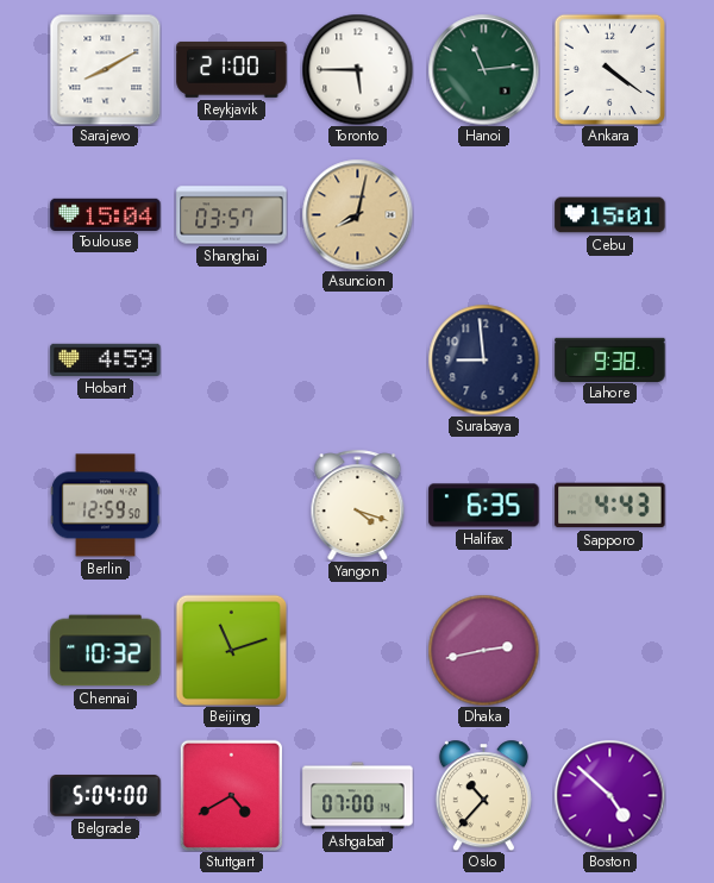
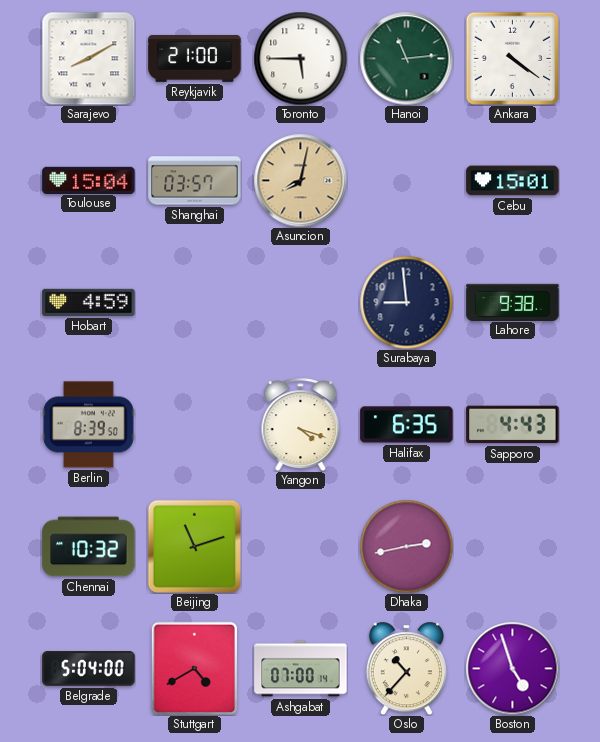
Berlin: 12:59 -> 8:39
Boston: 4:52 -> 4:57
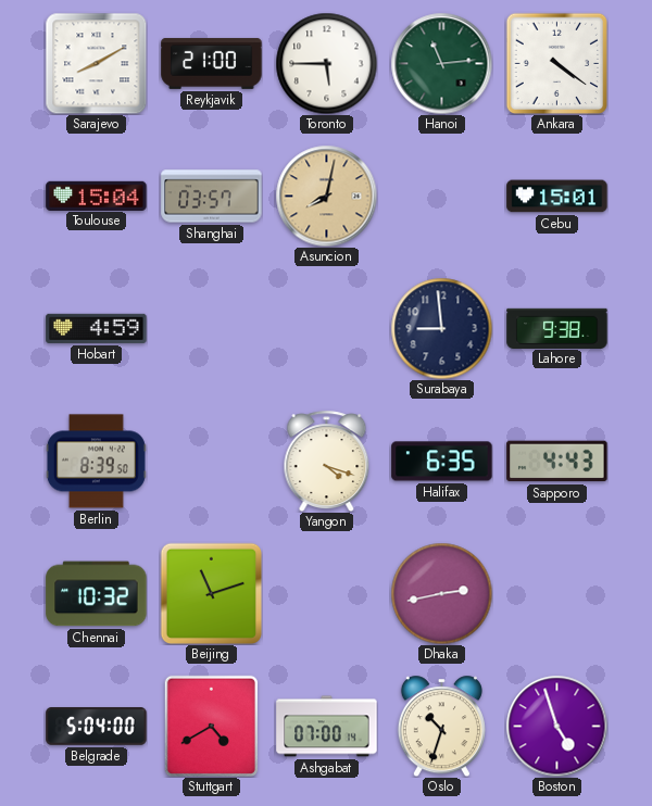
Oslo: 10:37 -> 10:33
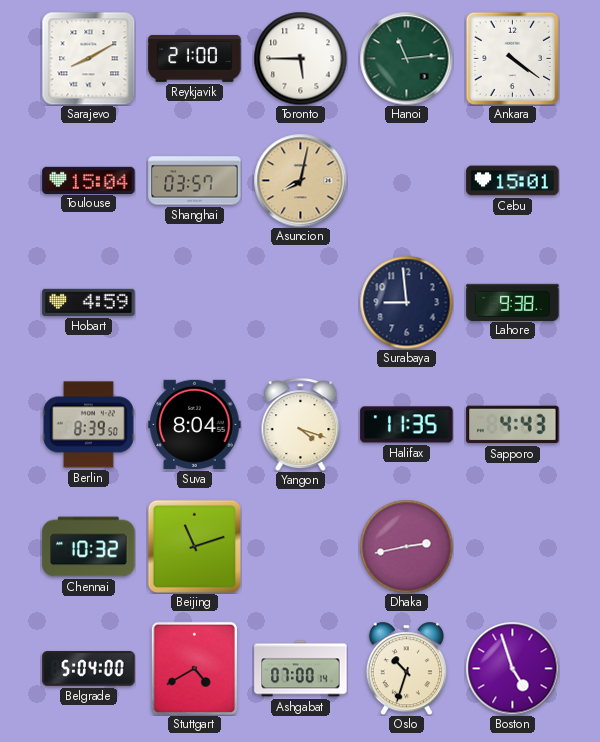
Suva: none -> 8:04
Halifax: 6:35 -> 11:35
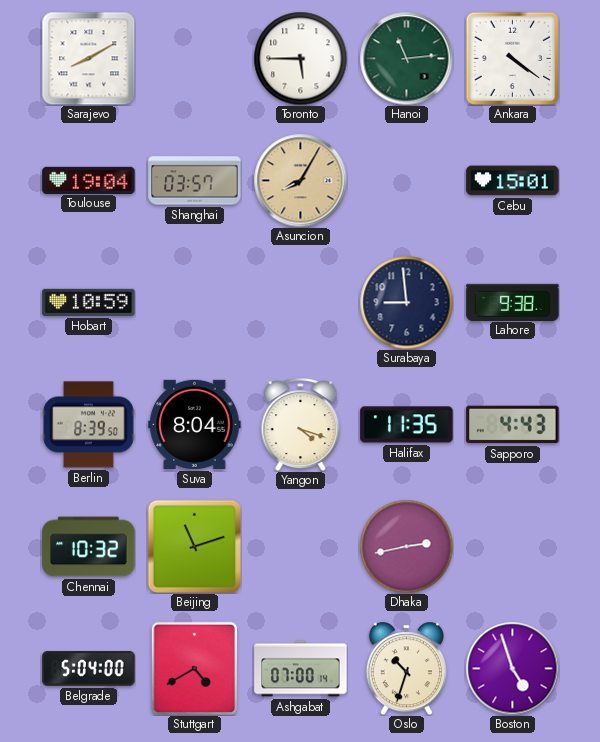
Reykjavik: 21:00 -> none
Toulouse: 15:04 -> 19:04
Asuncion: 8:02 -> 8:05
Hobart: 4:59 -> 10:59
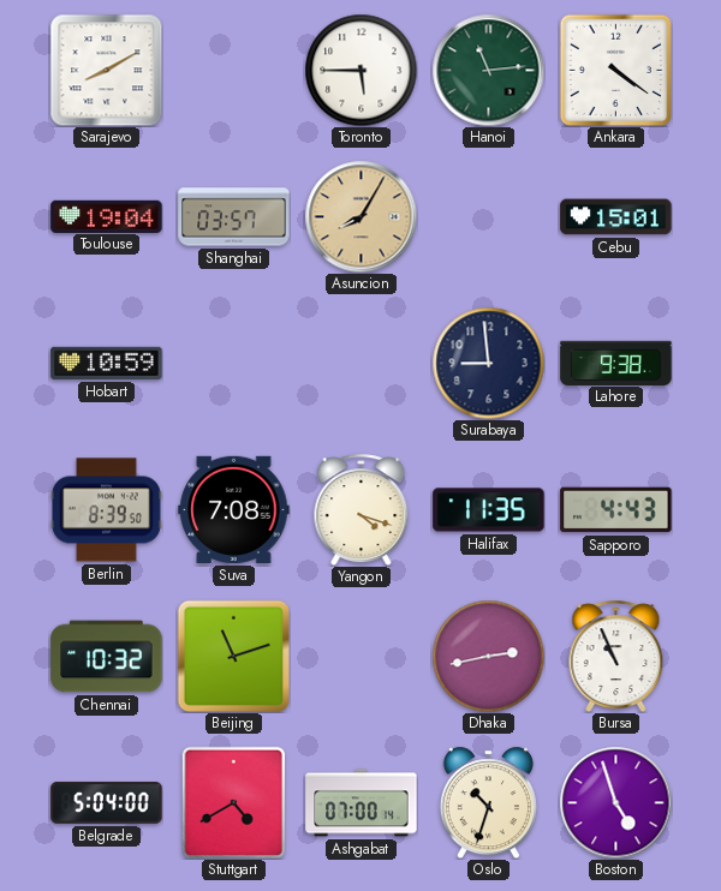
Suva: 8:04 -> 7:08
Bursa: none -> 10:56
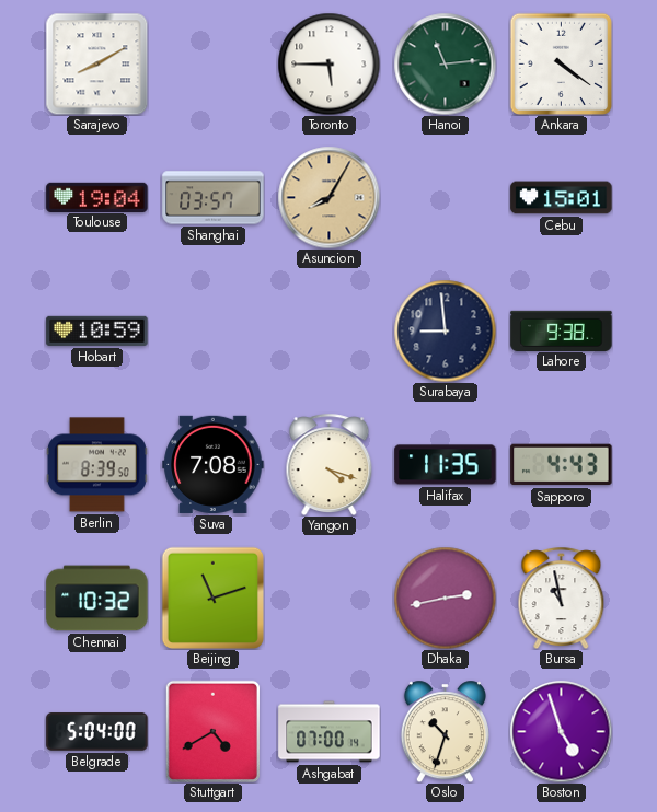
Bursa: 10:56 -> 10:58
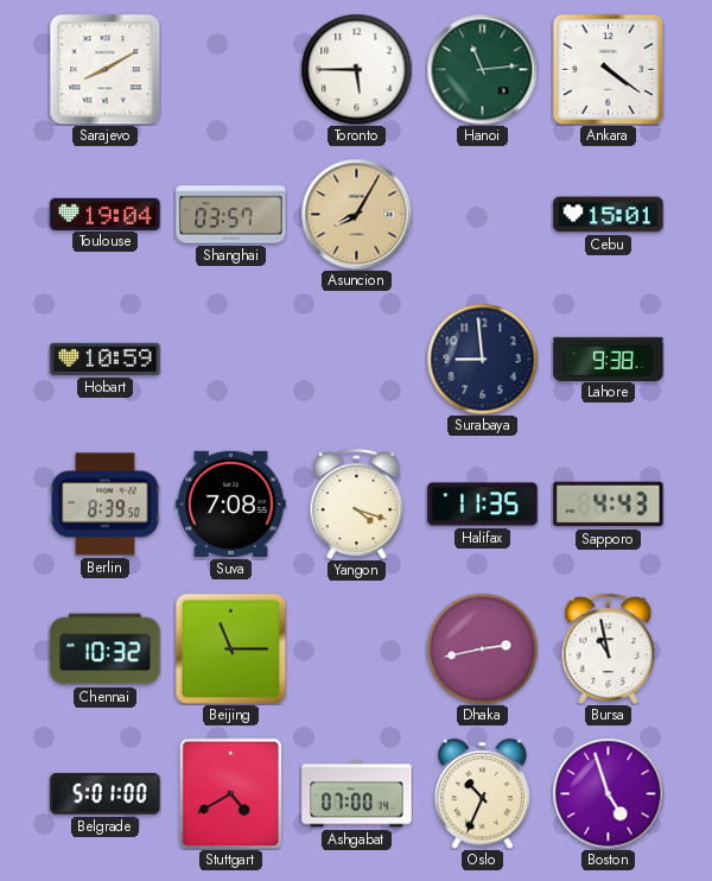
Beijing: 11:12 -> 11:15
Belgrade: 5:04 -> 5:01
Oslo: 10:33 -> 10:34
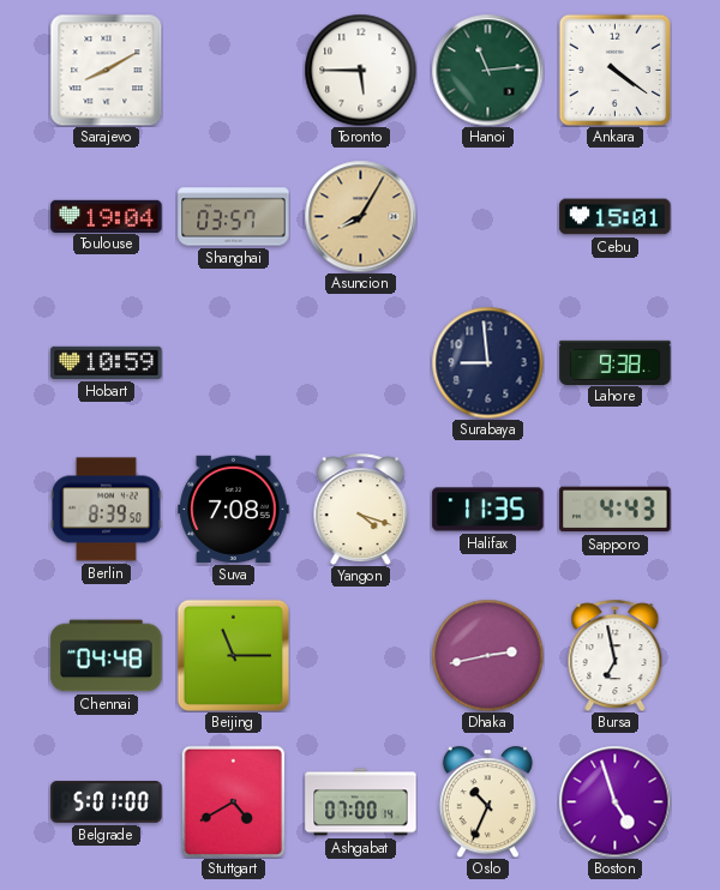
Chennai: 10:32 -> 04:48
Bursa: 10:58 -> 6:58
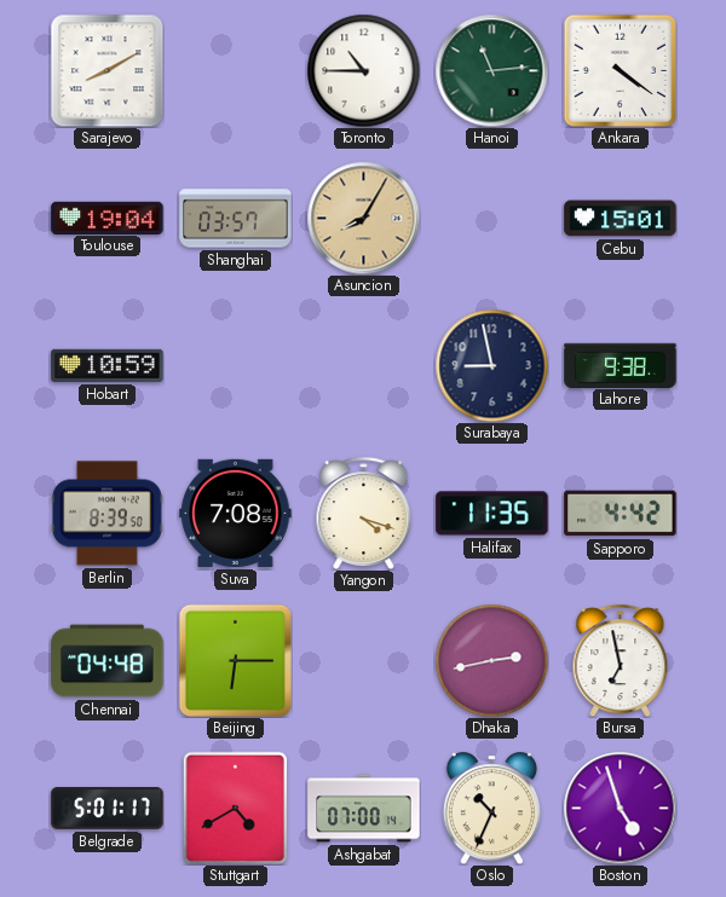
Toronto: 5:45 -> 10:45
Surabaya: 8:59 -> 8:58
Sapporo: 4:43 -> 4:42
Beijing: 11:15 -> 6:15
Belgrade: 5:01:00 -> 5:01:17
